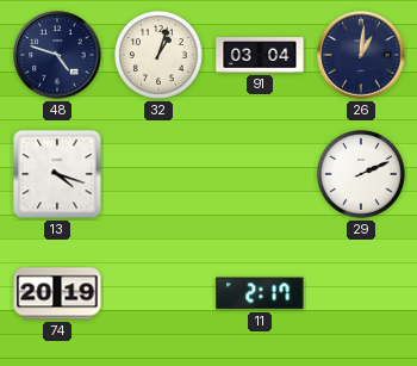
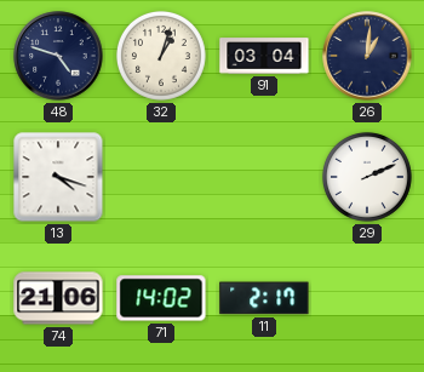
74: 20:19 -> 21:06
71: none -> 14:02
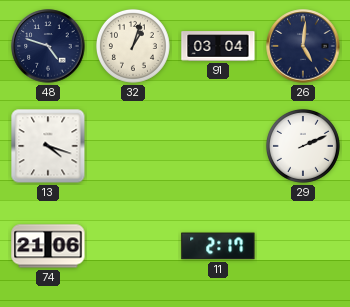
26: 1:01 -> 5:01
71: 14:02 -> none
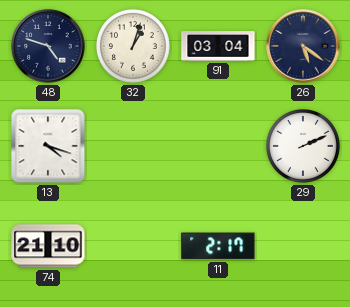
26: 5:01 -> 5:21
74: 21:06 -> 21:10
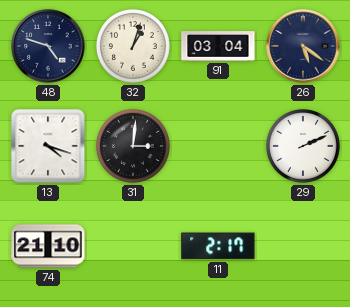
31: none -> 3:01
